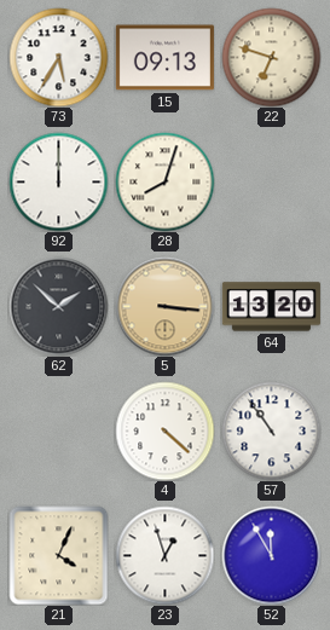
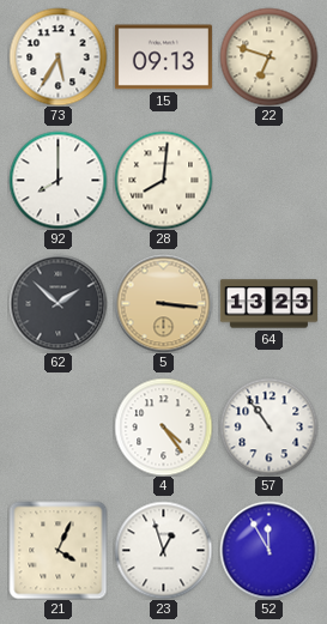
92: 12:00 -> 8:00
28: 8:03 -> 8:01
64: 13:20 -> 13:23
4: 4:22 -> 4:24
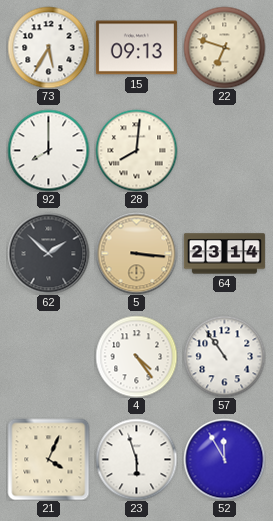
64: 13:23 -> 23:14
23: 12:57 -> 5:57
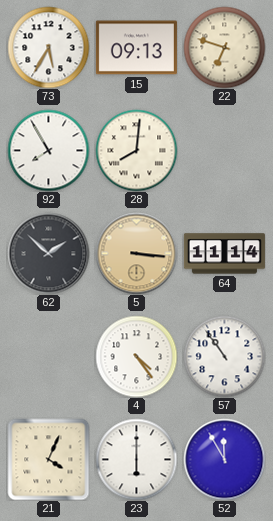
92: 8:00 -> 7:55
64: 23:14 -> 11:14
23: 5:57 -> 6:00
